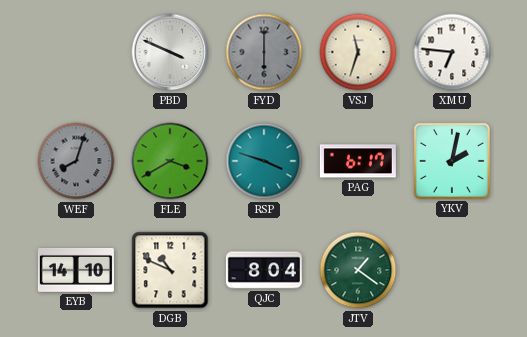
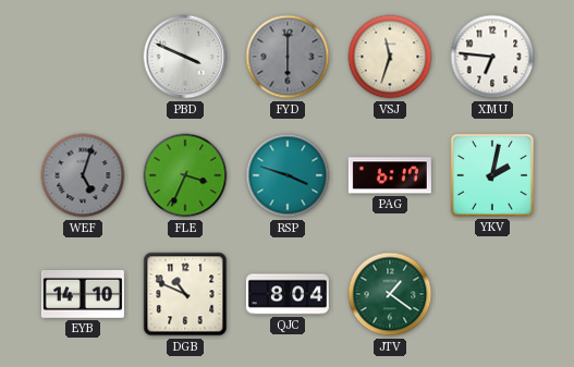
WEF: 8:03 -> 5:03
FLE: 3:40 -> 3:34
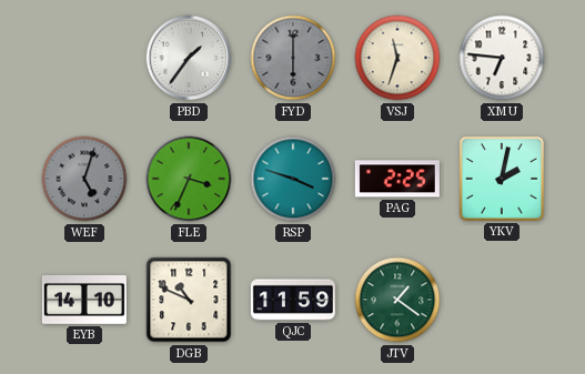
PBD: 3:49 -> 1:36
PAG: 6:17 -> 2:25
QJC: 8:04 -> 11:59
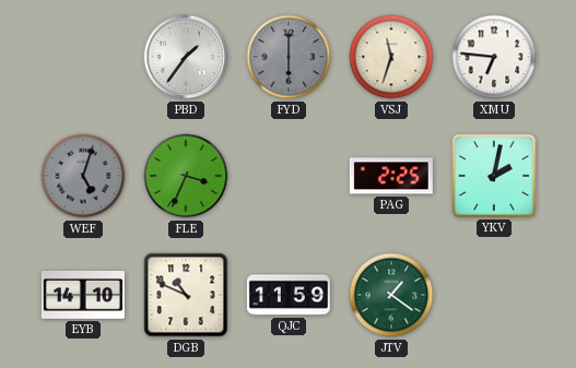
RSP: 3:48 -> none
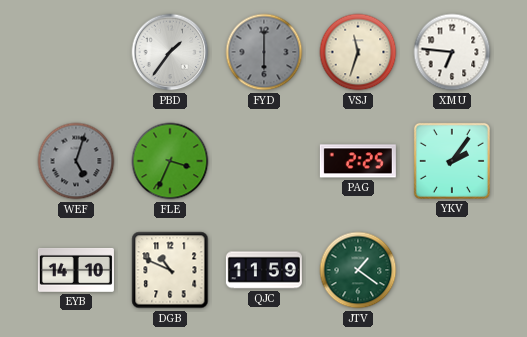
YKV: 2:02 -> 2:06
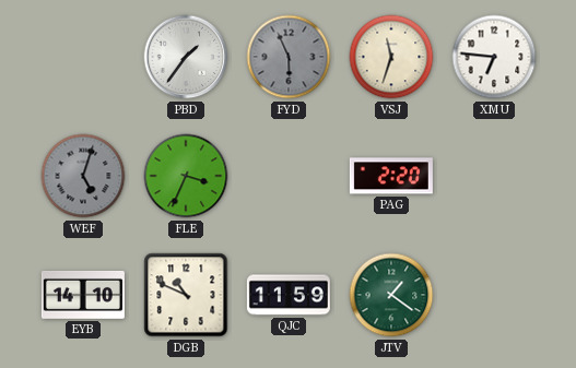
FYD: 6:00 -> 5:56
PAG: 2:25 -> 2:20
YKV: 2:06 -> none
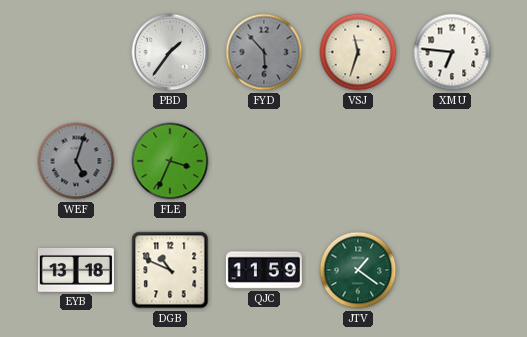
FYD: 5:56 -> 5:53
PAG: 2:20 -> none
EYB: 14:10 -> 13:18
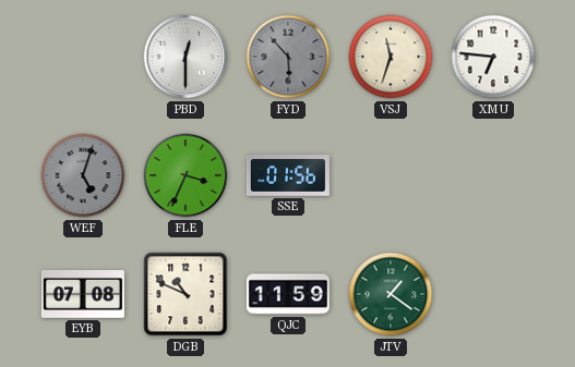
PBD: 1:36 -> 12:30
SSE: none -> 01:56
EYB: 13:18 -> 07:08
